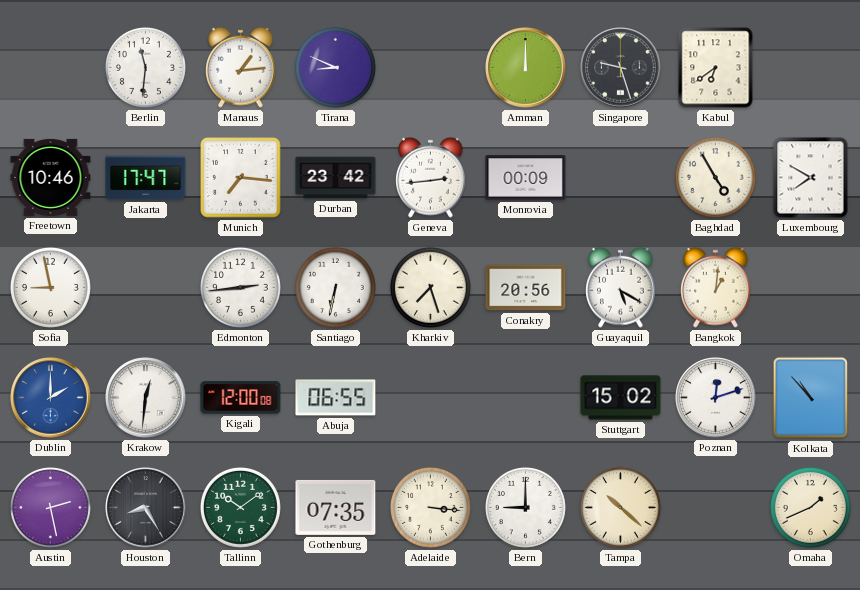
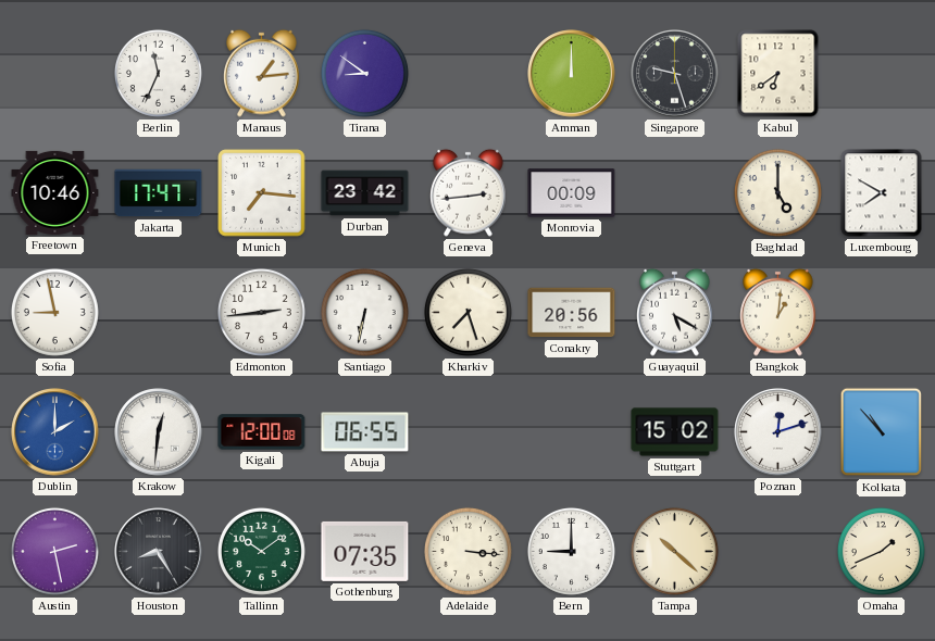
Berlin: 11:31 -> 11:34
Tirana: 8:49 -> 8:51
Baghdad: 4:55 -> 5:00
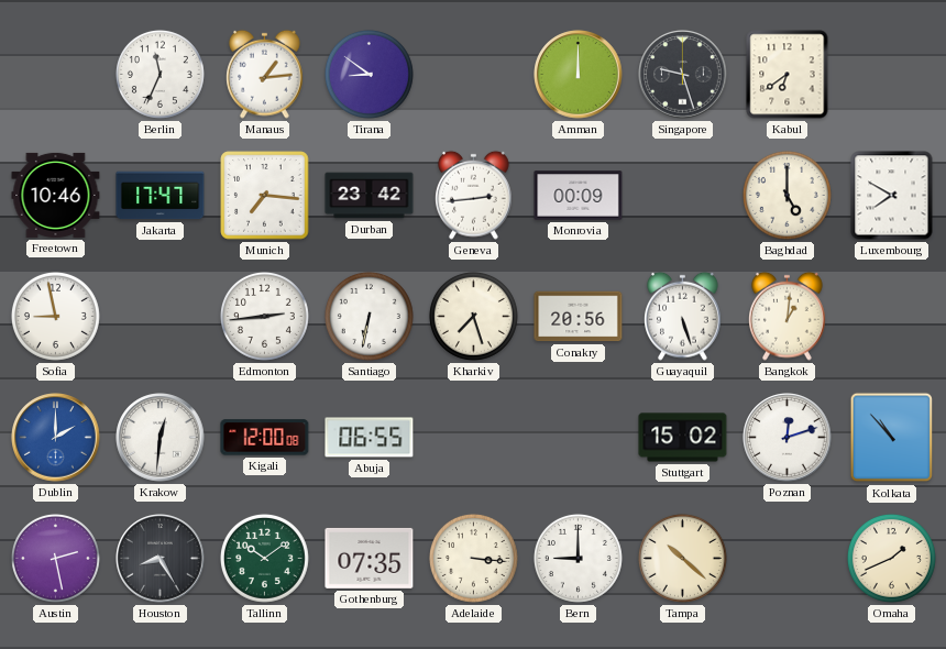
Guayaquil: 5:20 -> 5:27
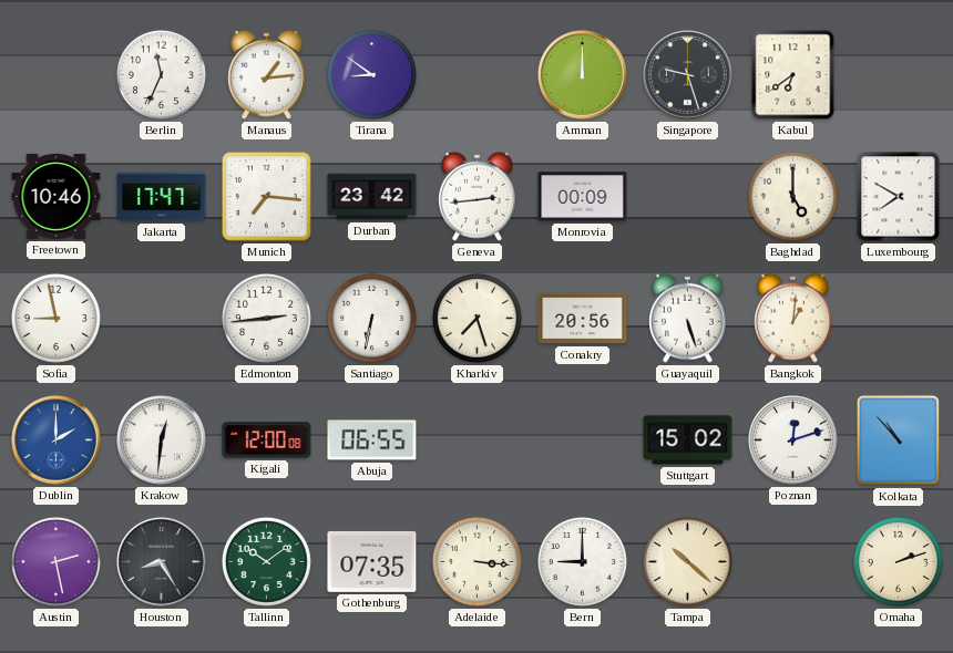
Omaha: 1:41 -> 2:12
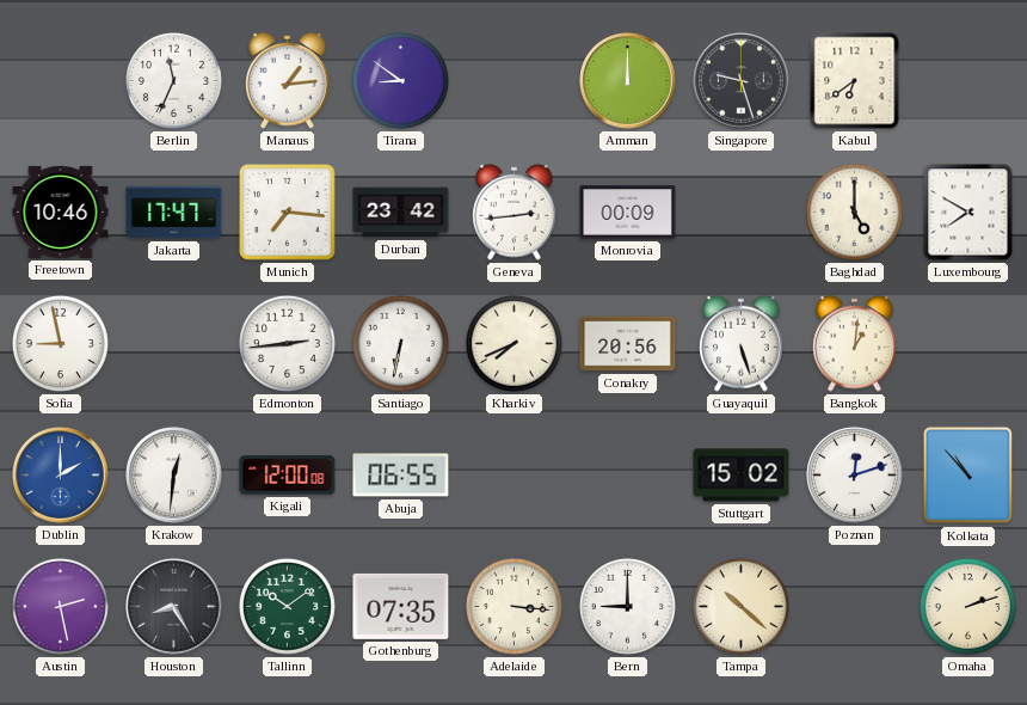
Kharkiv: 7:27 -> 7:41
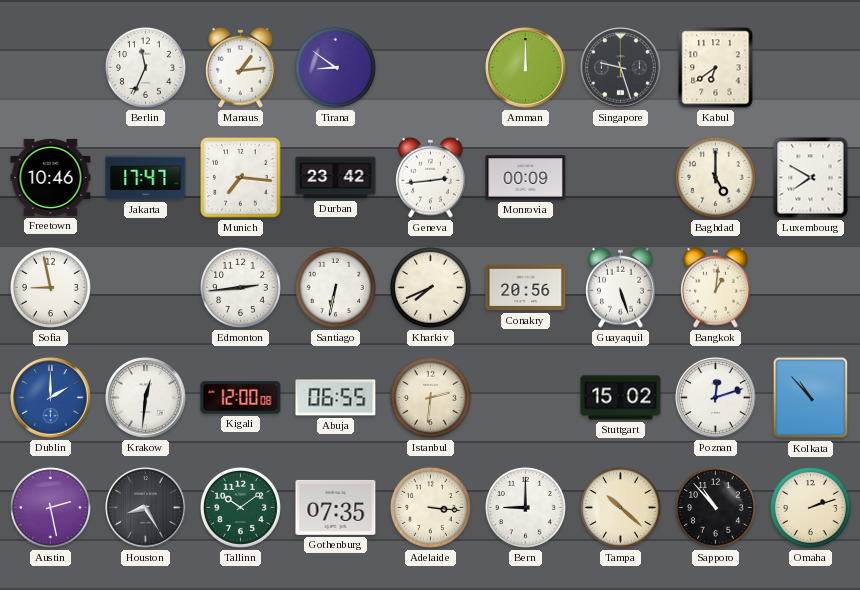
Istanbul: none -> 2:31
Sapporo: none -> 10:53
